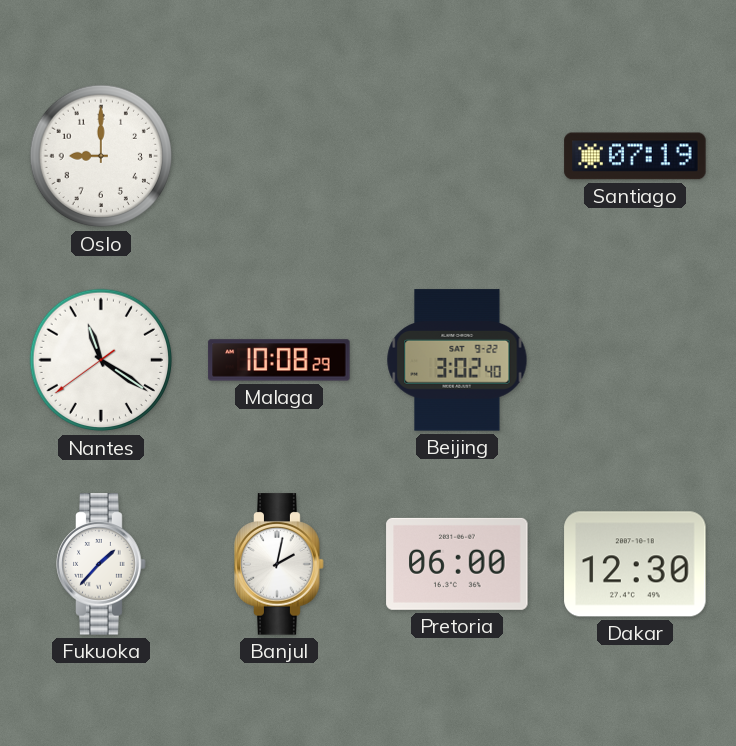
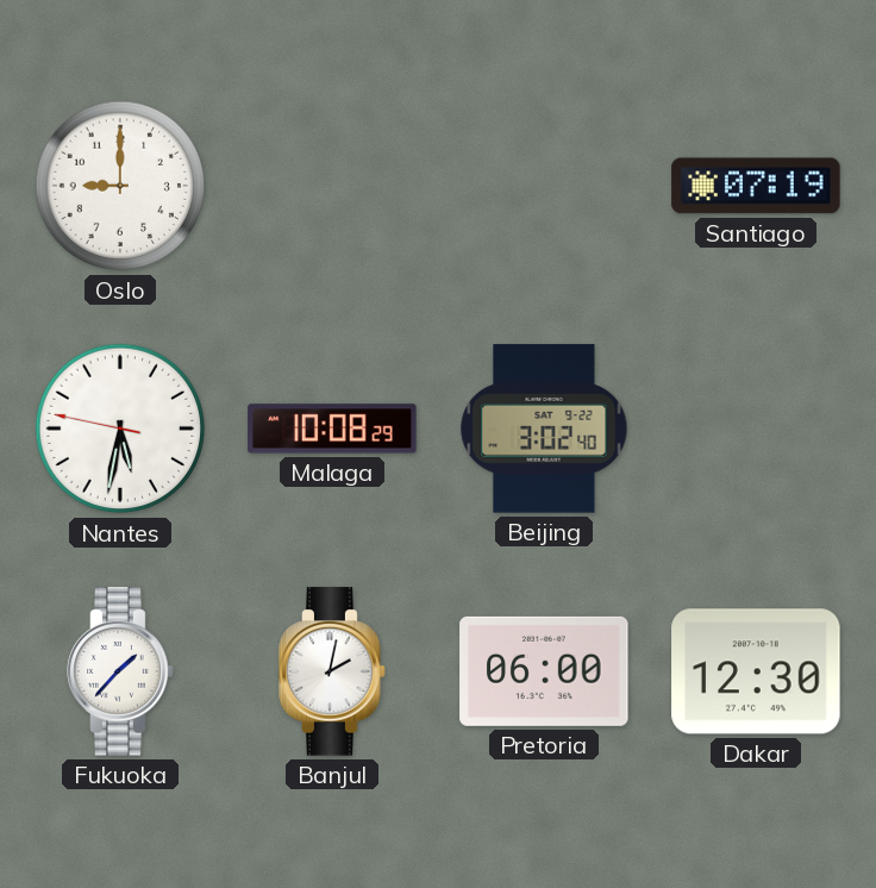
Nantes: 11:20 -> 5:31
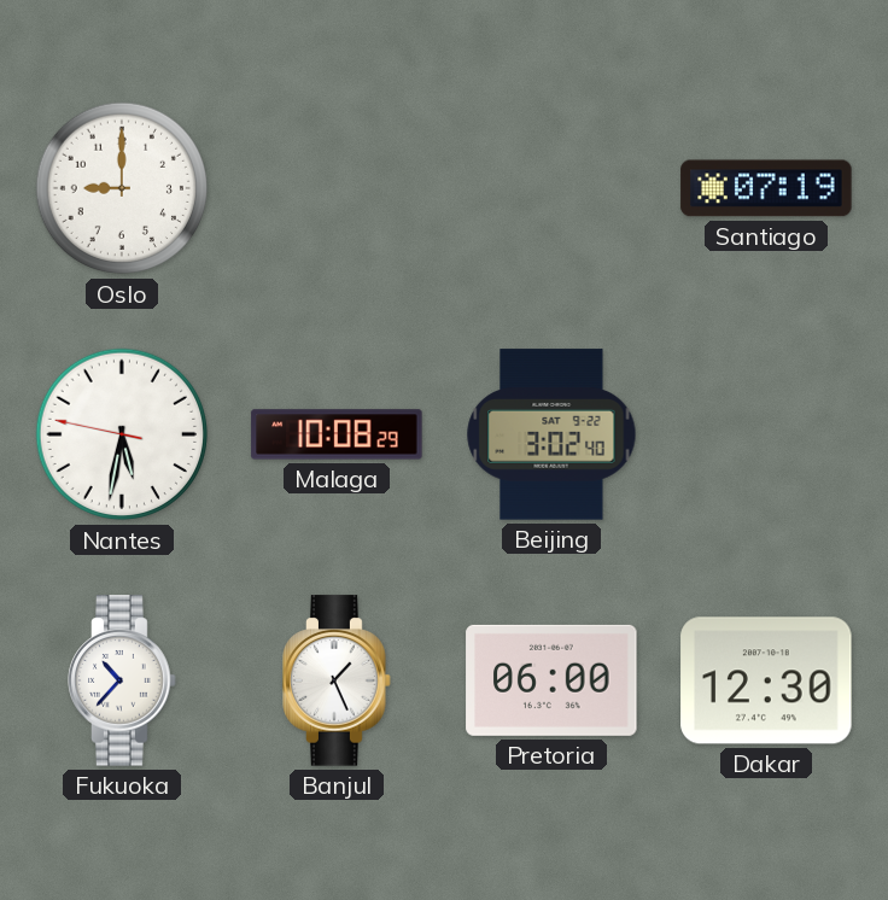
Fukuoka: 1:37 -> 10:37
Banjul: 2:02 -> 1:26
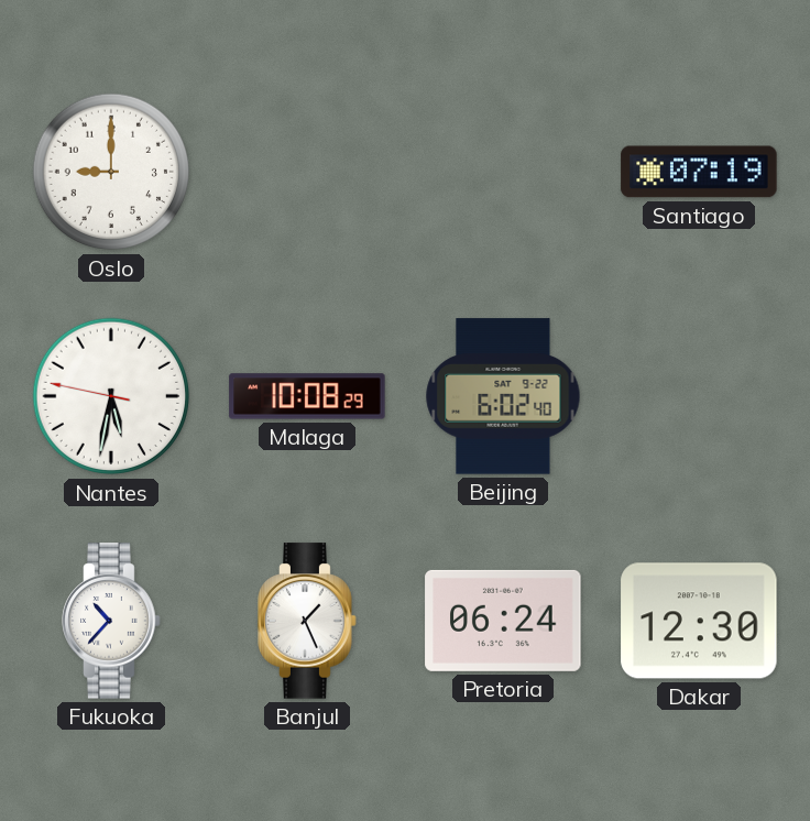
Beijing: 3:02 -> 6:02
Pretoria: 06:00 -> 06:24
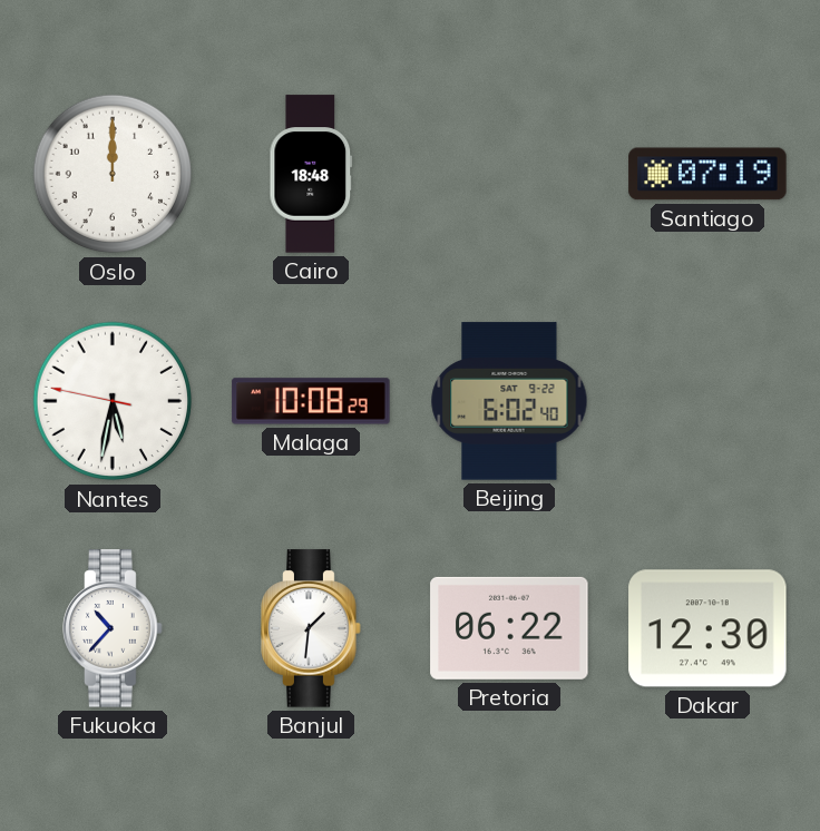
Oslo: 9:00 -> 12:00
Cairo: none -> 18:48
Banjul: 1:26 -> 1:31
Pretoria: 06:24 -> 06:22
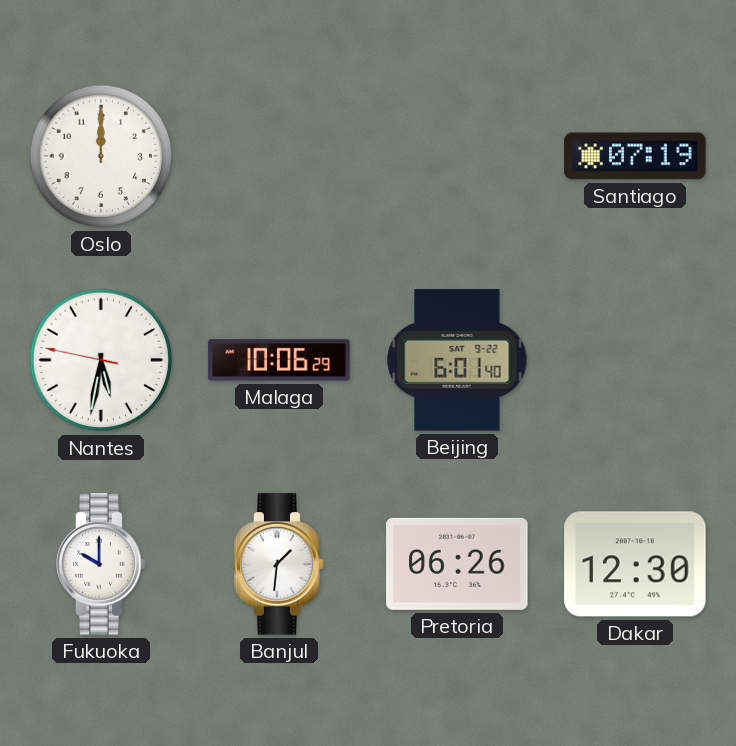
Cairo: 18:48 -> none
Malaga: 10:08 -> 10:06
Beijing: 6:02 -> 6:01
Fukuoka: 10:37 -> 10:00
Pretoria: 06:22 -> 06:26
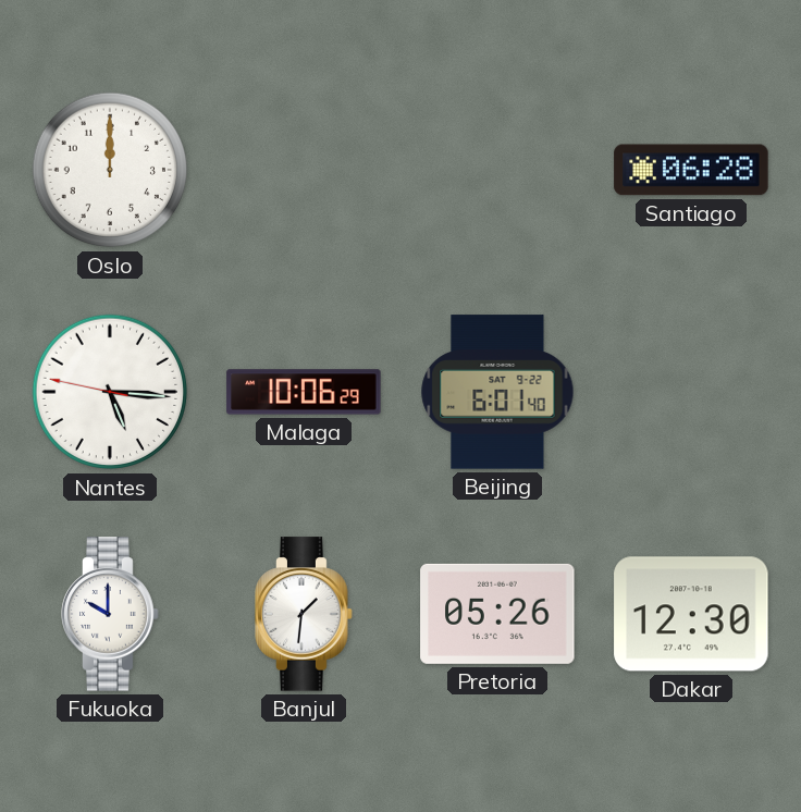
Santiago: 07:19 -> 06:28
Nantes: 5:31 -> 5:15
Pretoria: 06:26 -> 05:26
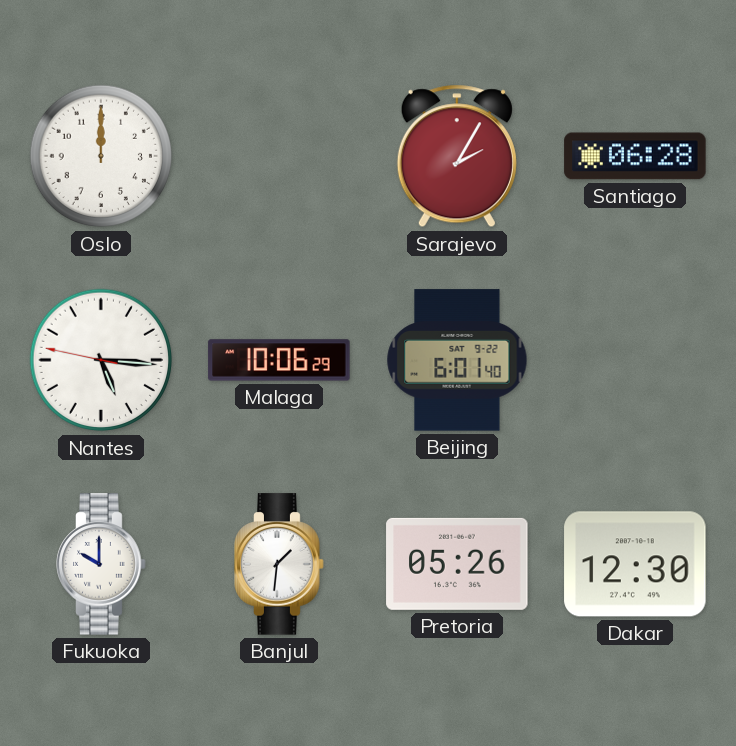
Sarajevo: none -> 2:05
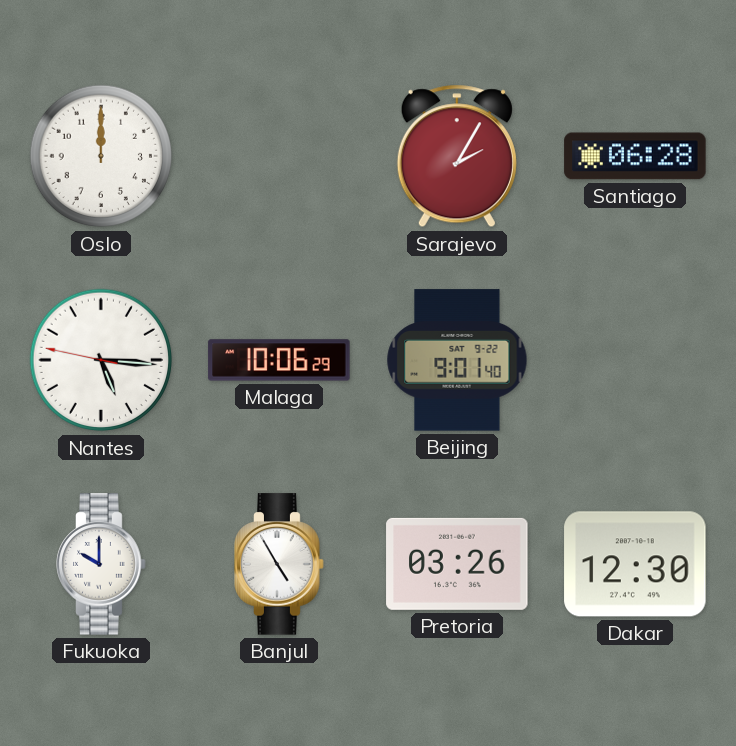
Beijing: 6:01 -> 9:01
Banjul: 1:31 -> 4:55
Pretoria: 05:26 -> 03:26
